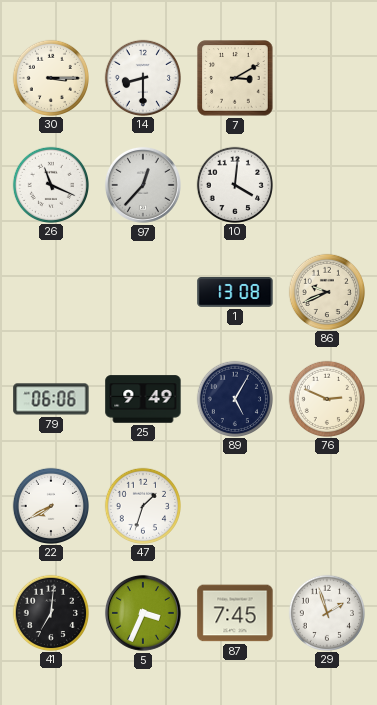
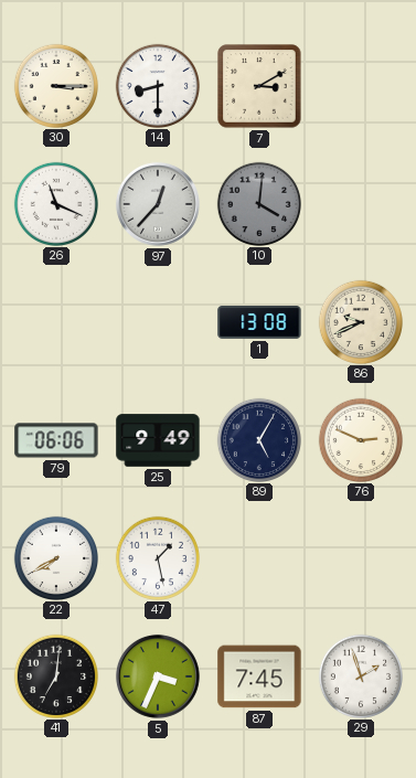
10 dial: white -> grey
47: 1:33 -> 1:28
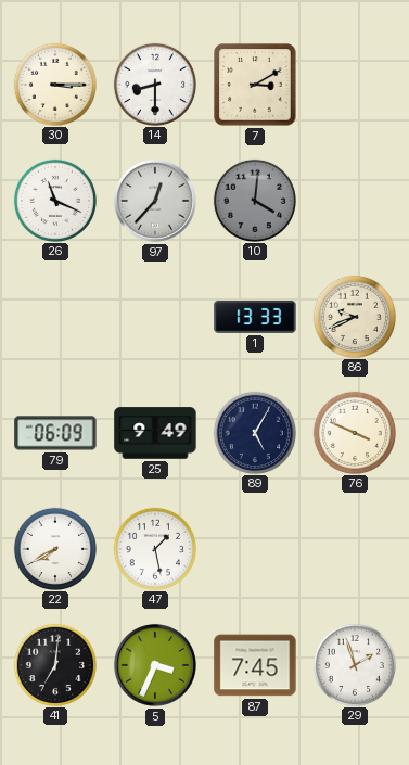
1: 13:08 -> 13:33
79: 06:06 -> 06:09
76: 2:49 -> 3:49
